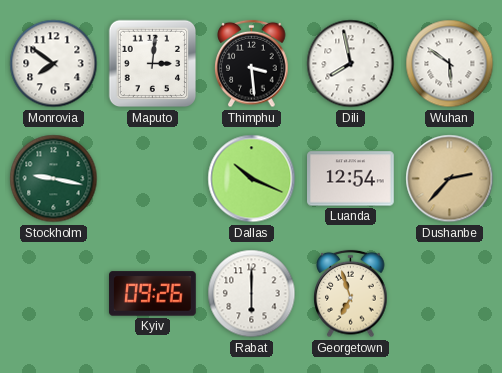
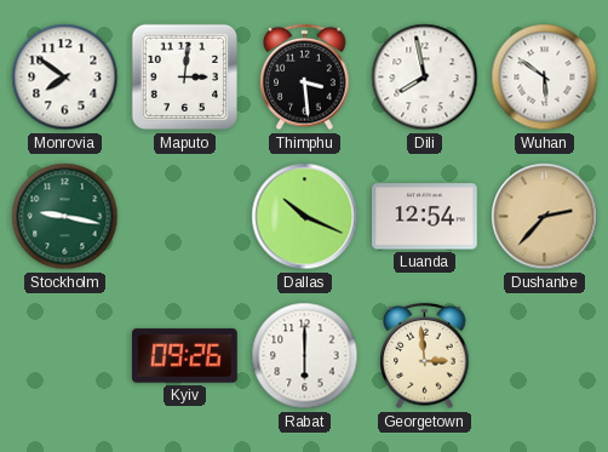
Georgetown: 6:57 -> 2:59
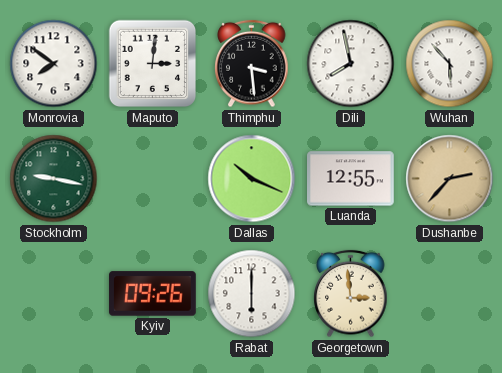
Wuhan: 5:51 -> 5:53
Luanda: 12:54 -> 12:55
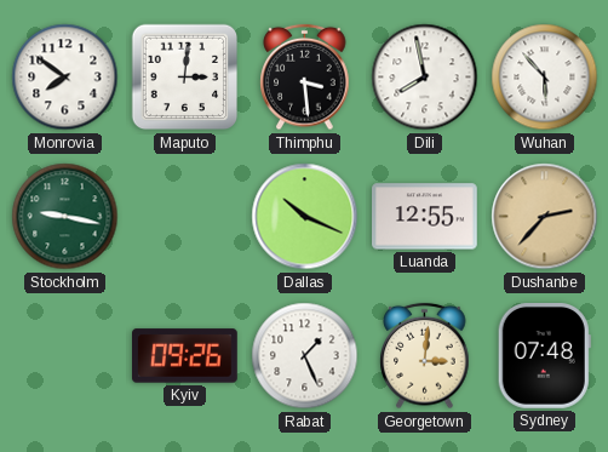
Rabat: 6:00 -> 1:26
Georgetown: 2:59 -> 3:01
Sydney: none -> 07:48
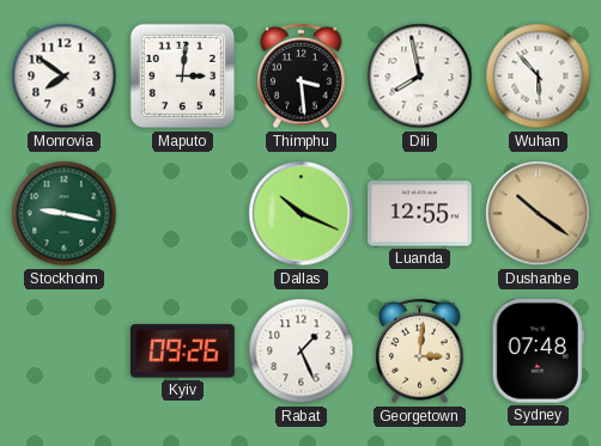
Dushanbe: 2:37 -> 10:21
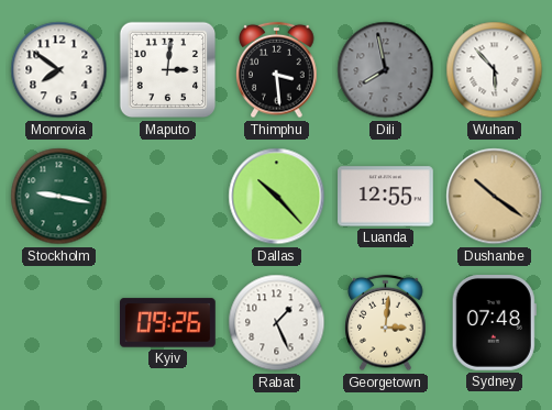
Dili dial: white -> grey
Dallas: 10:19 -> 10:23
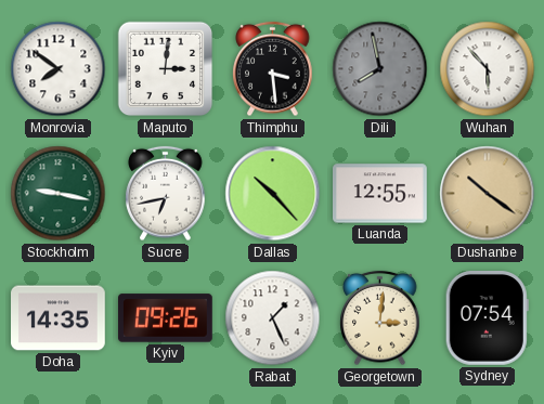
Sucre: none -> 6:43
Doha: none -> 14:35
Sydney: 07:48 -> 07:54
